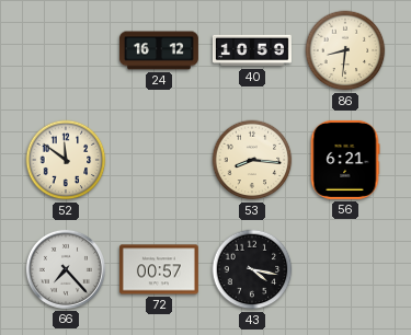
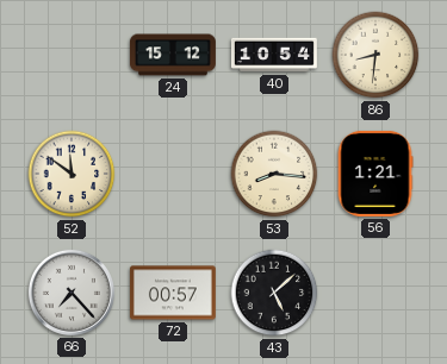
24: 16:12 -> 15:12
40: 10:59 -> 10:54
56: 6:21 -> 1:21
43: 4:17 -> 5:08
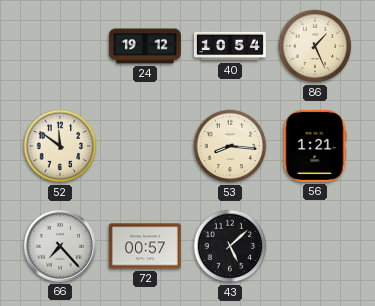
24: 15:12 -> 19:12
86: 8:31 -> 1:26
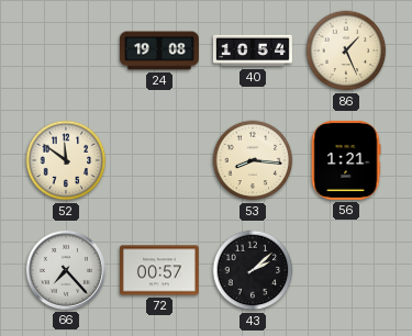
24: 19:12 -> 19:08
43: 5:08 -> 2:08
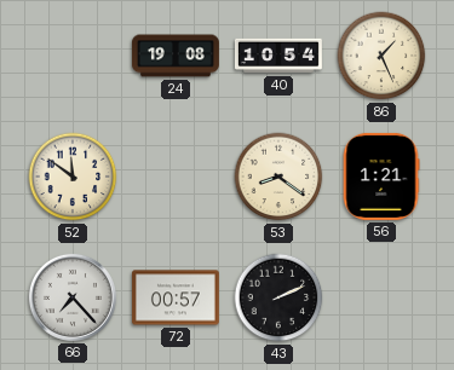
53: 8:16 -> 8:21
43: 2:08 -> 2:11
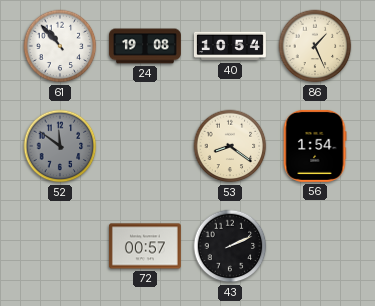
61: none -> 10:53
52 dial: cream -> grey
56: 1:21 -> 1:54
66: 7:23 -> none
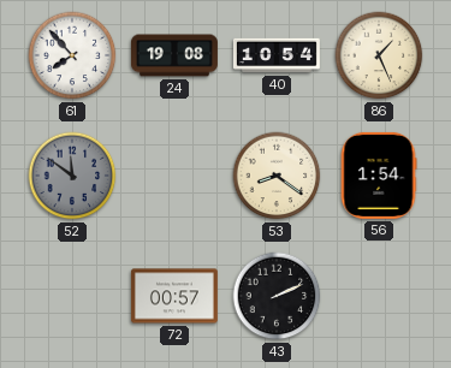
61: 10:53 -> 7:53
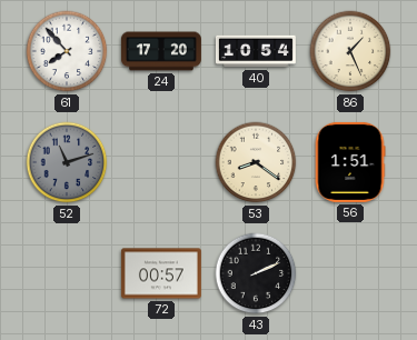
24: 19:08 -> 17:20
52: 11:51 -> 11:12
56: 1:54 -> 1:51
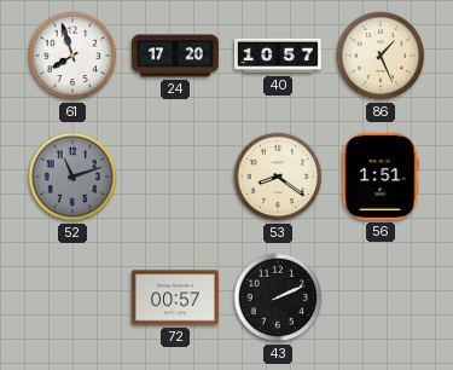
61: 7:53 -> 7:57
40: 10:54 -> 10:57
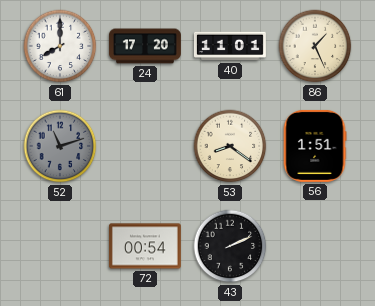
61: 7:57 -> 8:00
40: 10:57 -> 11:01
72: 00:57 -> 00:54
